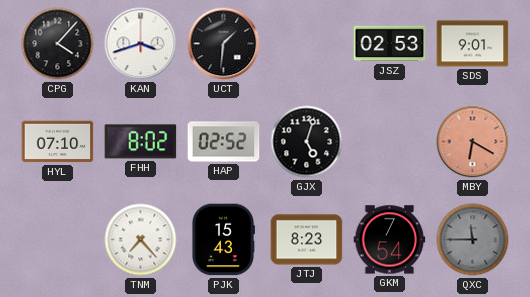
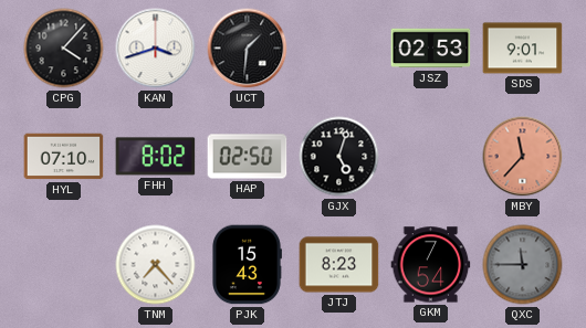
HAP: 02:52 -> 02:50
MBY: 6:20 -> 11:37
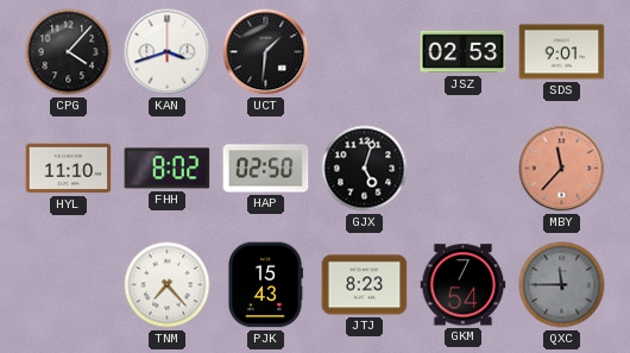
HYL: 07:10 -> 11:10
